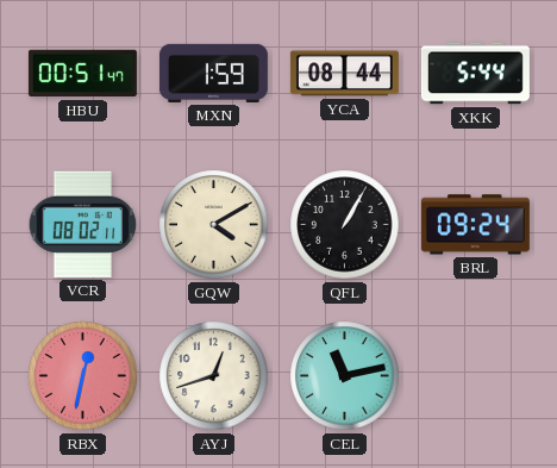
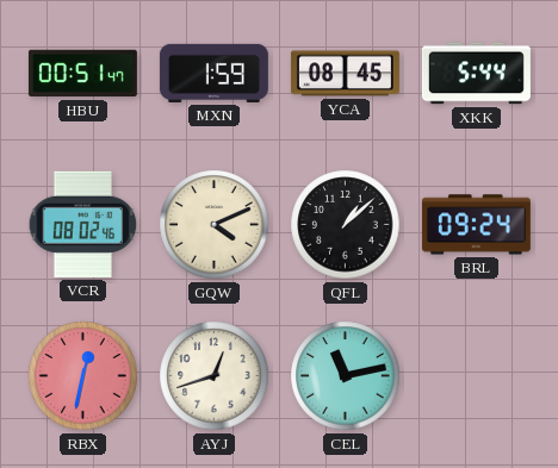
YCA: 08:44 -> 08:45
VCR: 08:02:11 -> 08:02:46
GQW: 4:10 -> 4:11
QFL: 1:05 -> 1:08
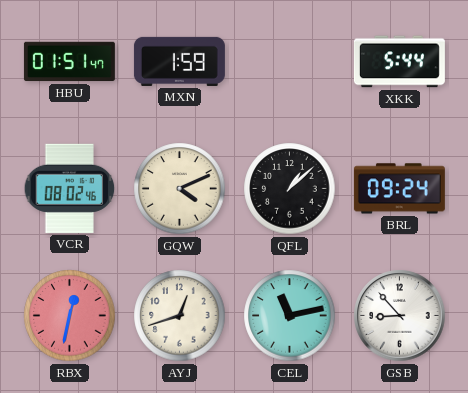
HBU: 00:51 -> 01:51
YCA: 08:45 -> none
GSB: none -> 8:53
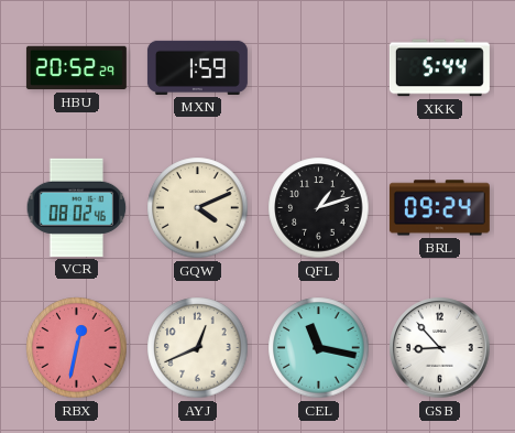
HBU: 01:51 -> 20:52
QFL: 1:08 -> 1:12
AYJ: 12:42 -> 12:41
CEL: 11:13 -> 11:17
